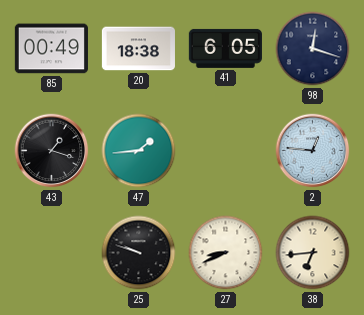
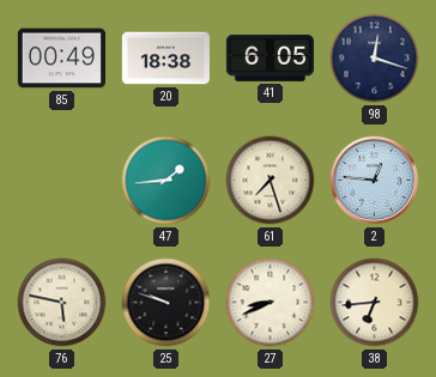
43: 1:18 -> none
61: none -> 7:27
76: none -> 5:47
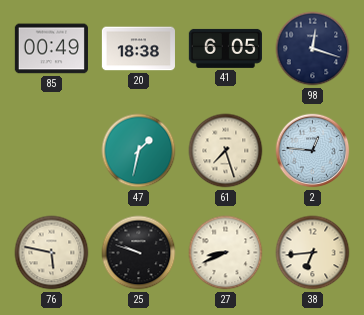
47: 1:44 -> 1:32
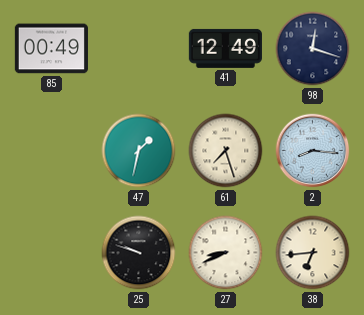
20: 18:38 -> none
41: 6:05 -> 12:49
2: 12:46 -> 8:16
76: 5:47 -> none
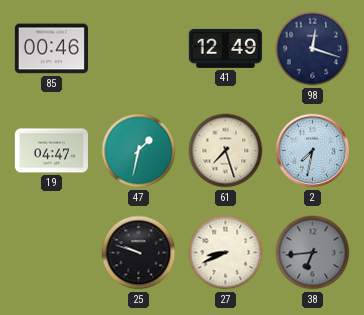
85: 00:49 -> 00:46
19: none -> 04:47
2: 8:16 -> 7:32
38 dial: cream -> grey
